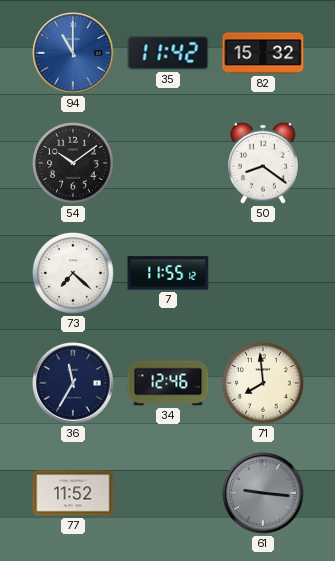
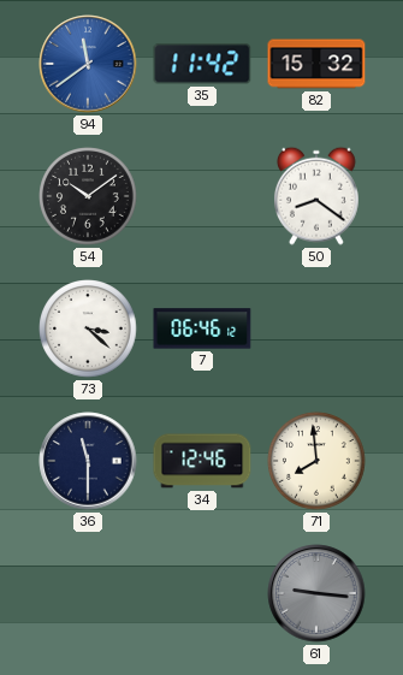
94: 11:00 -> 11:39
73: 7:22 -> 3:22
7: 11:55 -> 06:46
36: 11:35 -> 11:30
77: 11:52 -> none
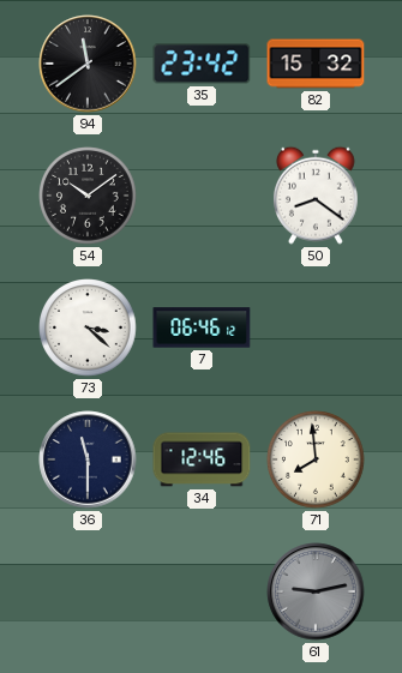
94 dial: blue -> black
35: 11:42 -> 23:42
61: 9:16 -> 9:13
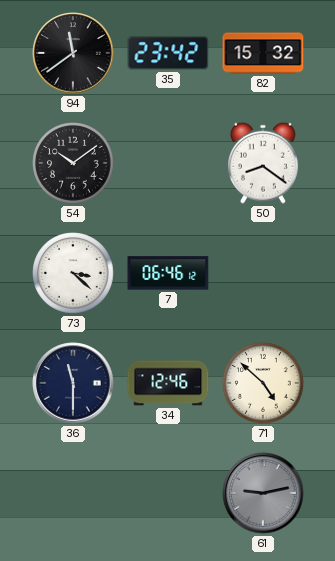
71: 7:59 -> 4:52
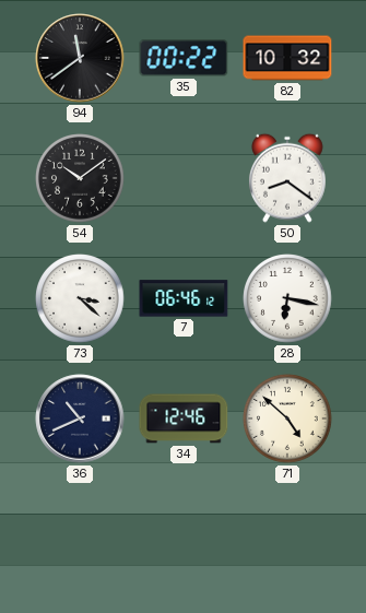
35: 23:42 -> 00:22
82: 15:32 -> 10:32
28: none -> 6:17
36: 11:30 -> 10:41
61: 9:13 -> none
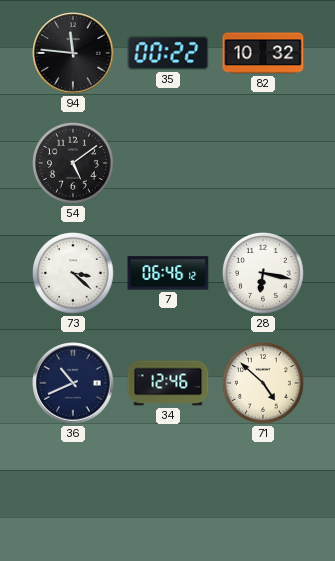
94: 11:39 -> 11:46
54: 10:09 -> 5:09
50: 8:21 -> none
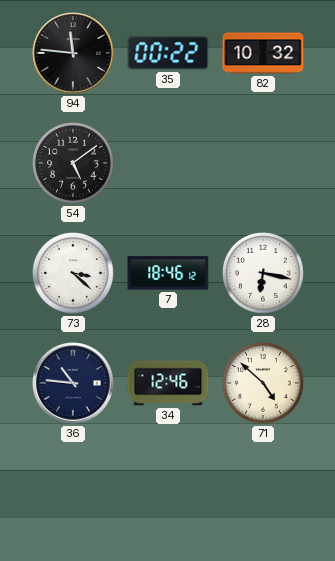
7: 06:46 -> 18:46
36: 10:41 -> 10:46
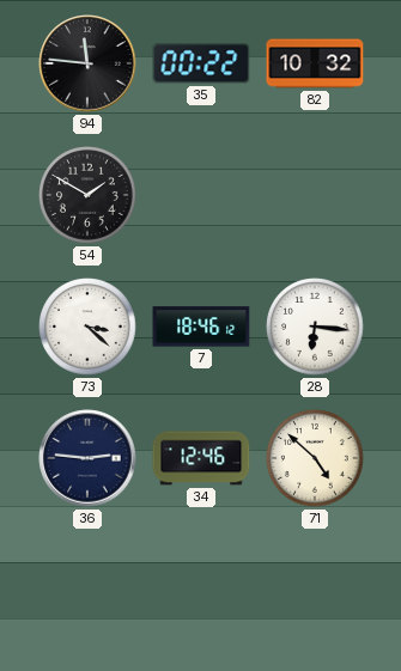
54: 5:09 -> 1:50
28: 6:17 -> 6:16
36: 10:46 -> 2:46
